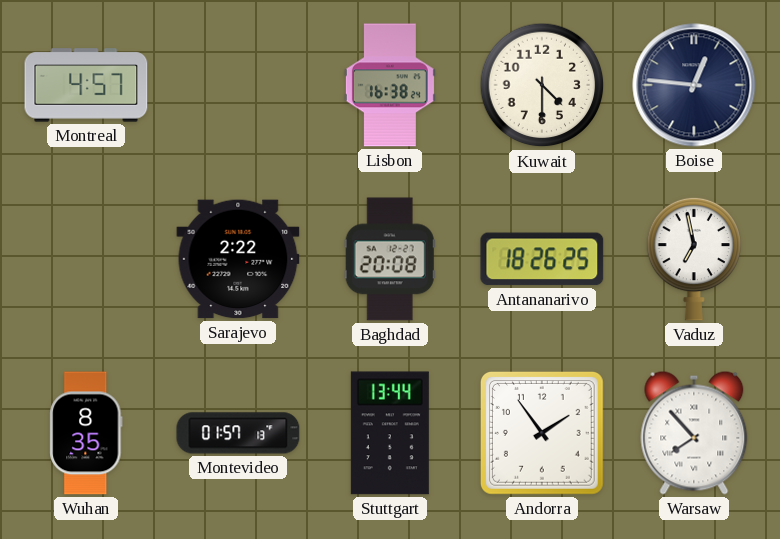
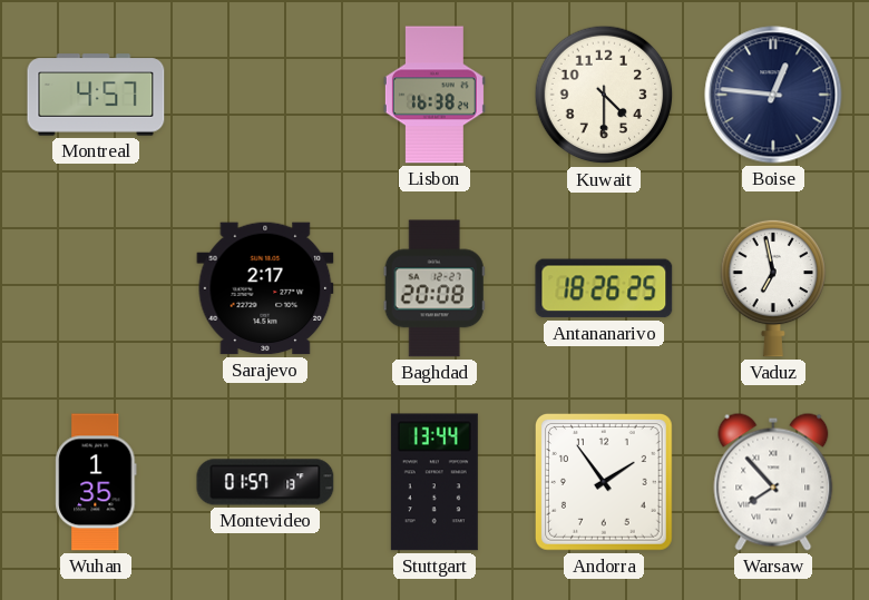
Sarajevo: 2:22 -> 2:17
Wuhan: 8:35 -> 1:35
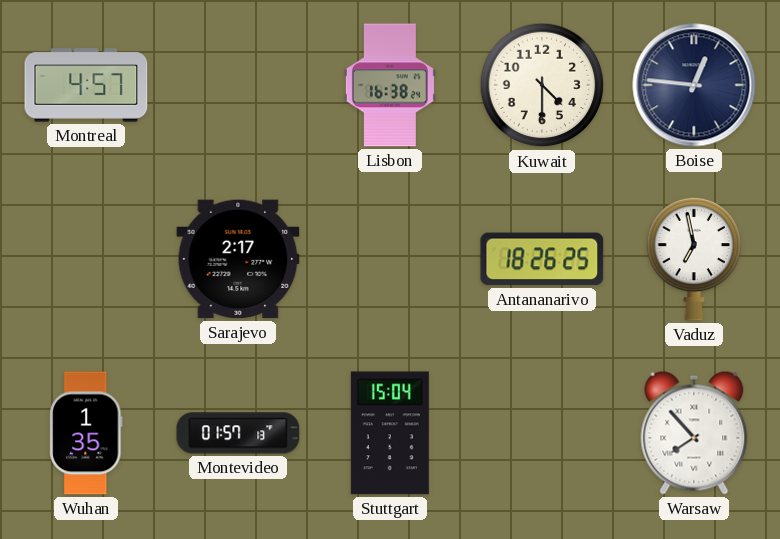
Baghdad: 20:08 -> none
Stuttgart: 13:44 -> 15:04
Andorra: 1:54 -> none
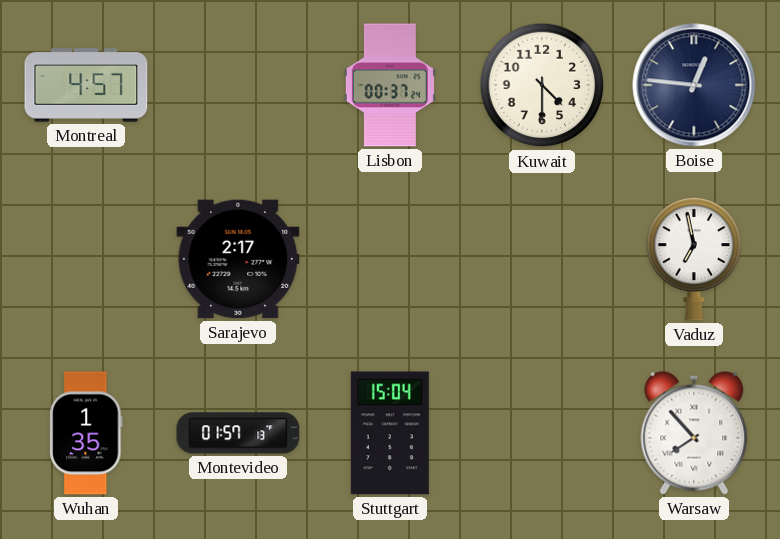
Lisbon: 16:38 -> 00:37
Antananarivo: 18:26 -> none
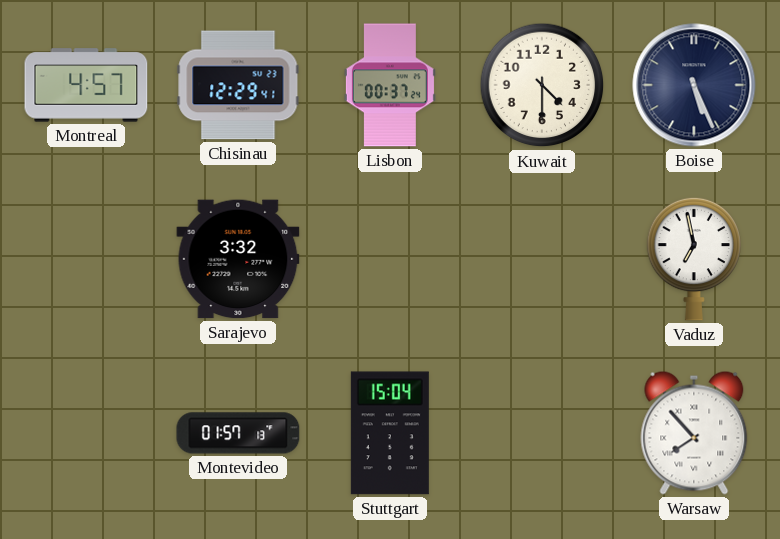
Chisinau: none -> 12:29
Boise: 12:46 -> 5:26
Sarajevo: 2:17 -> 3:32
Wuhan: 1:35 -> none
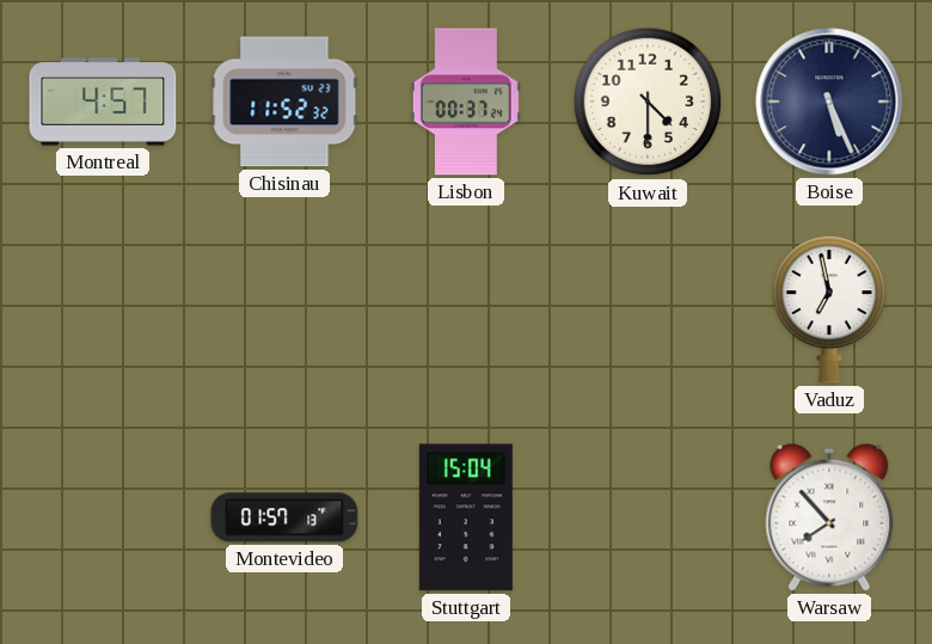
Chisinau: 12:29 -> 11:52
Sarajevo: 3:32 -> none
